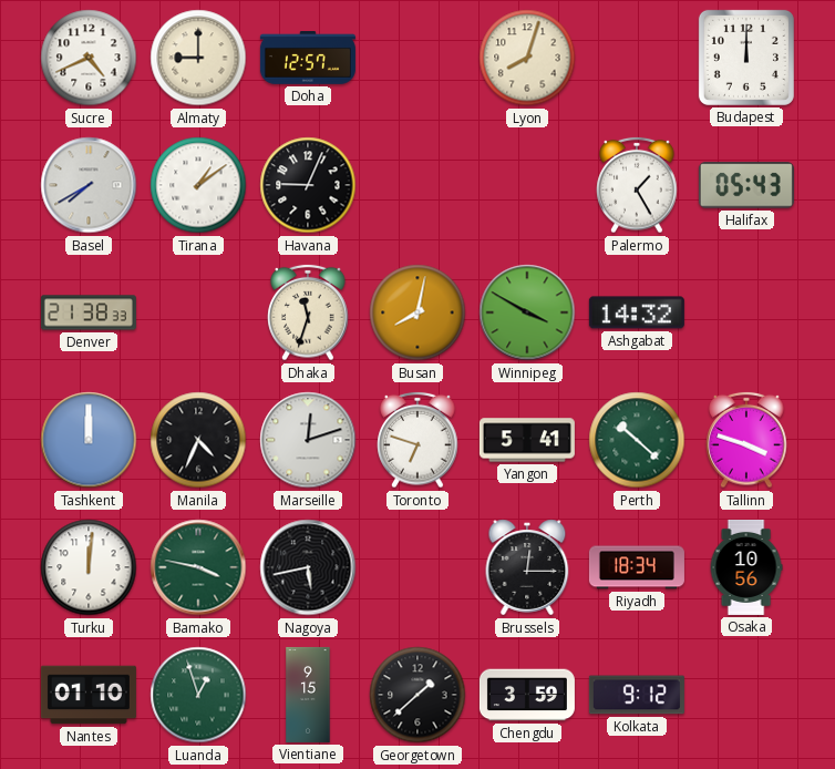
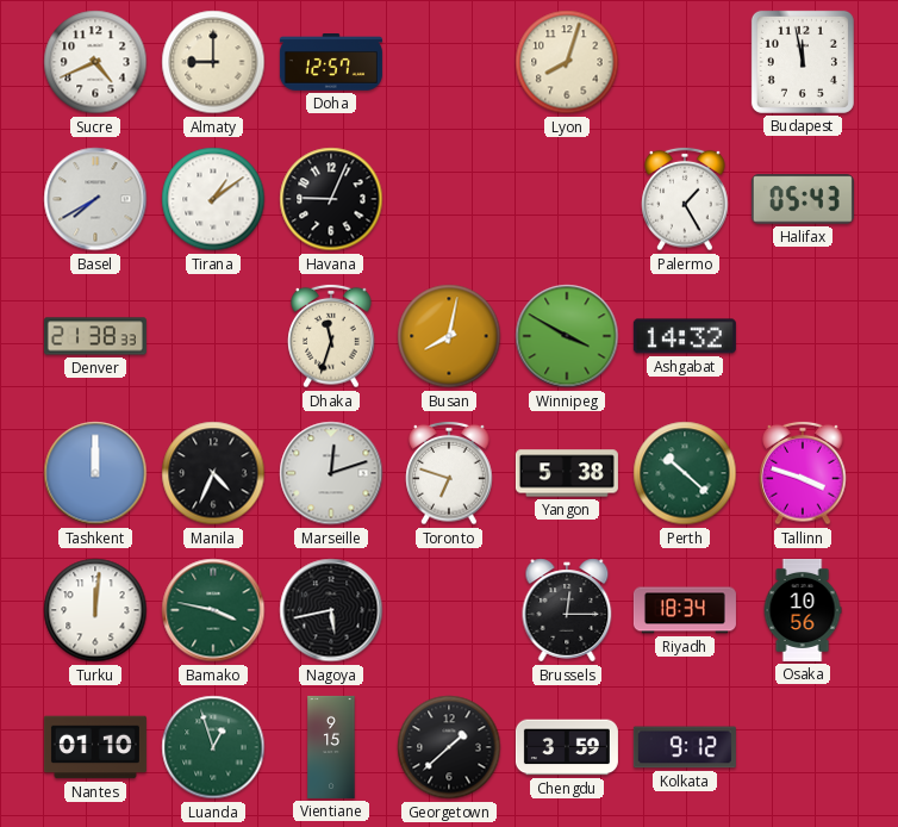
Budapest: 12:00 -> 11:58
Yangon: 5:41 -> 5:38
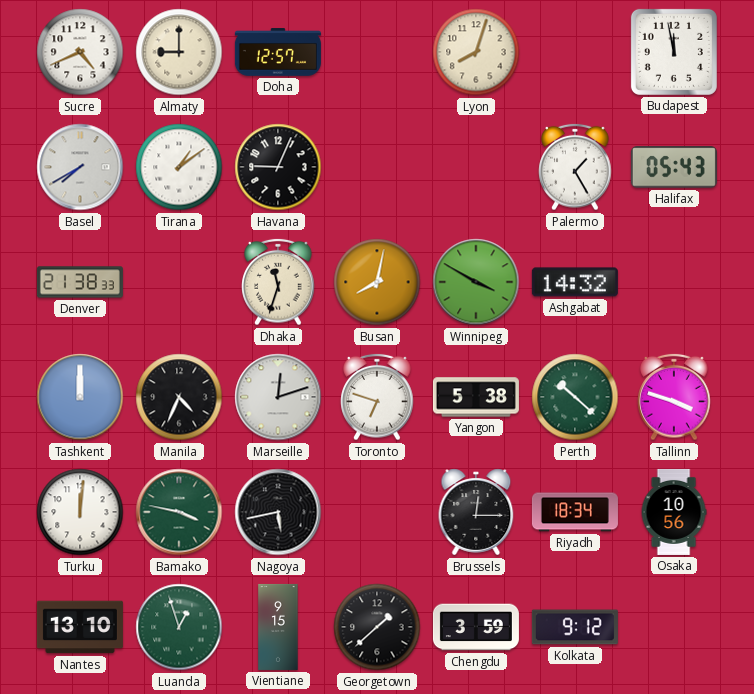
Nantes: 01:10 -> 13:10
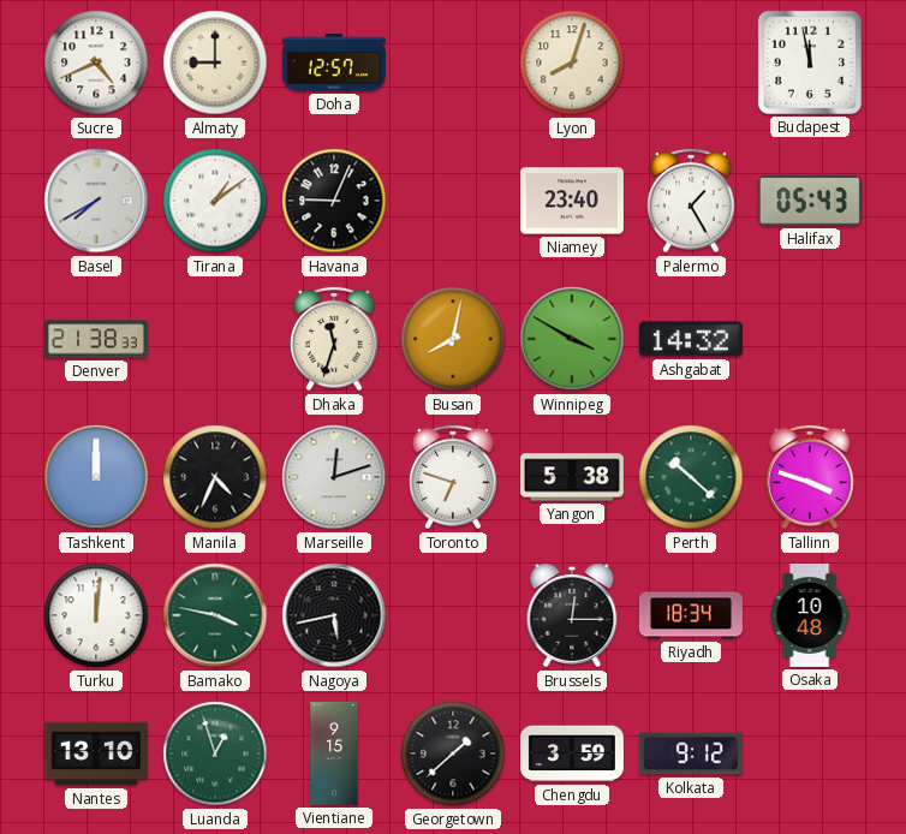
Niamey: none -> 23:40
Osaka: 10:56 -> 10:48
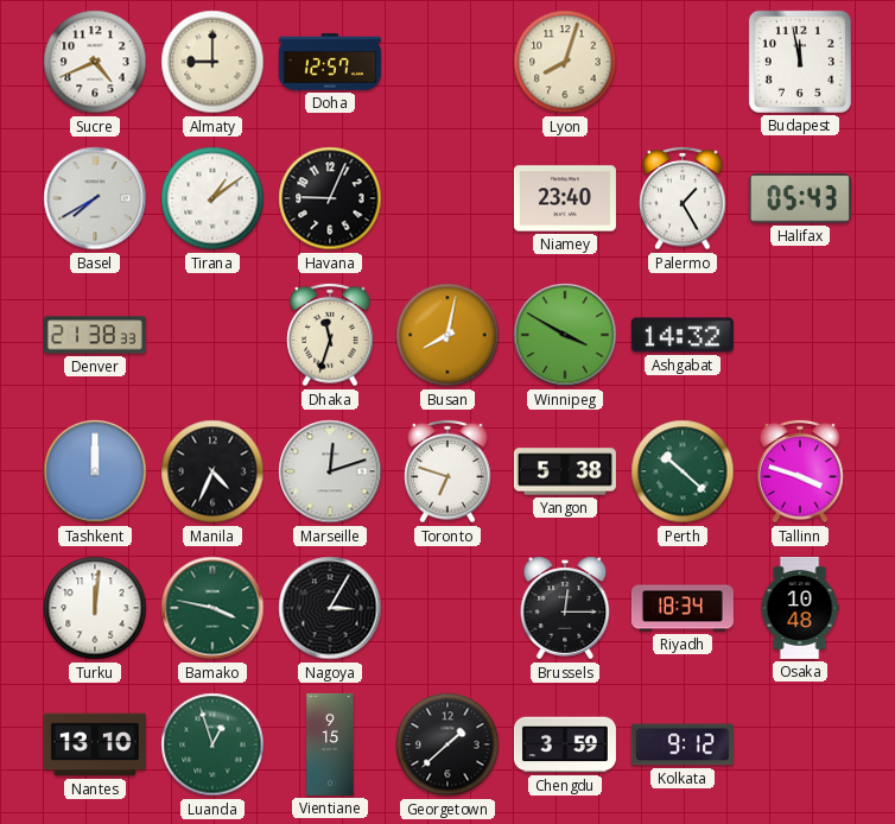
Nagoya: 5:43 -> 3:05
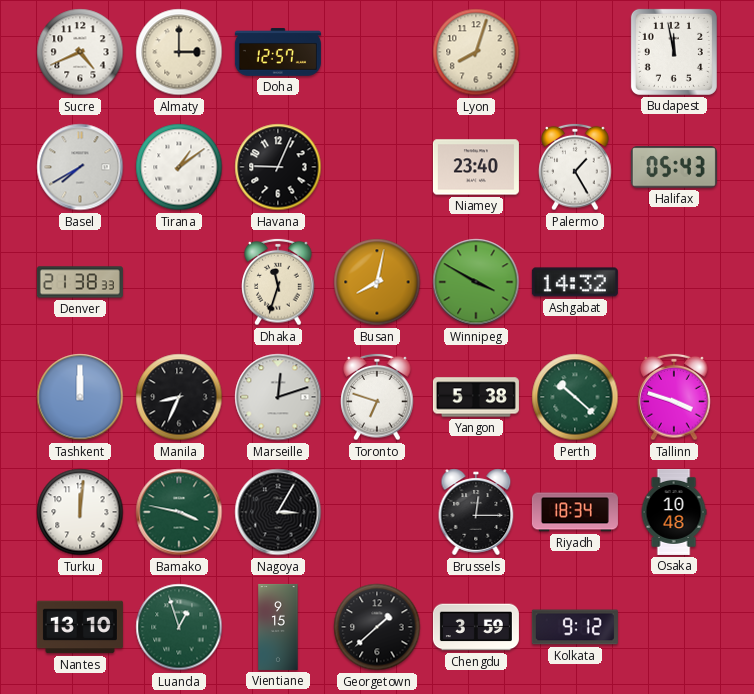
Almaty: 9:00 -> 3:00
Manila: 4:34 -> 8:34
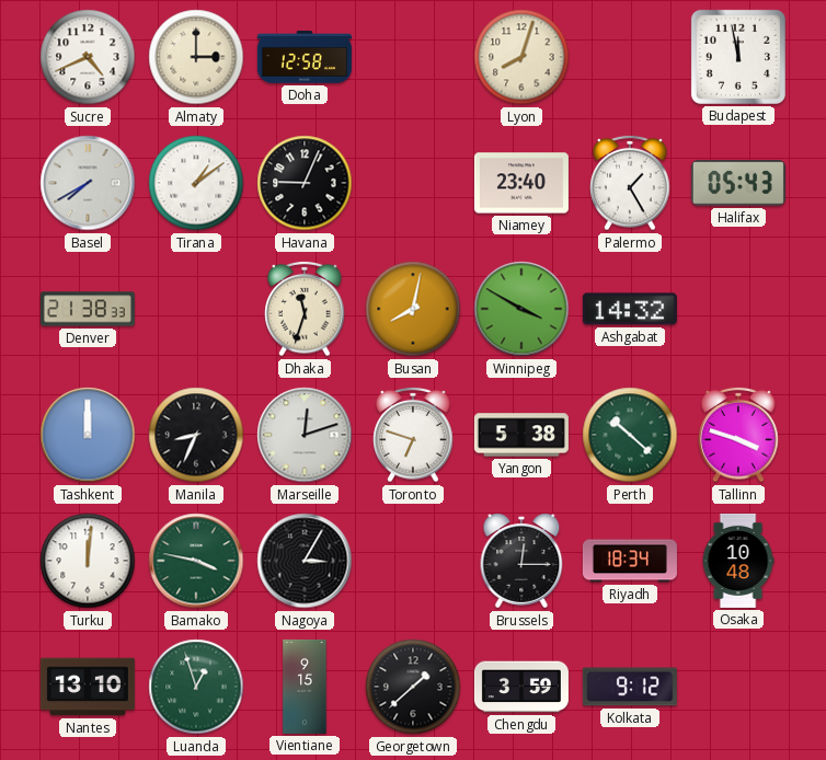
Doha: 12:57 -> 12:58
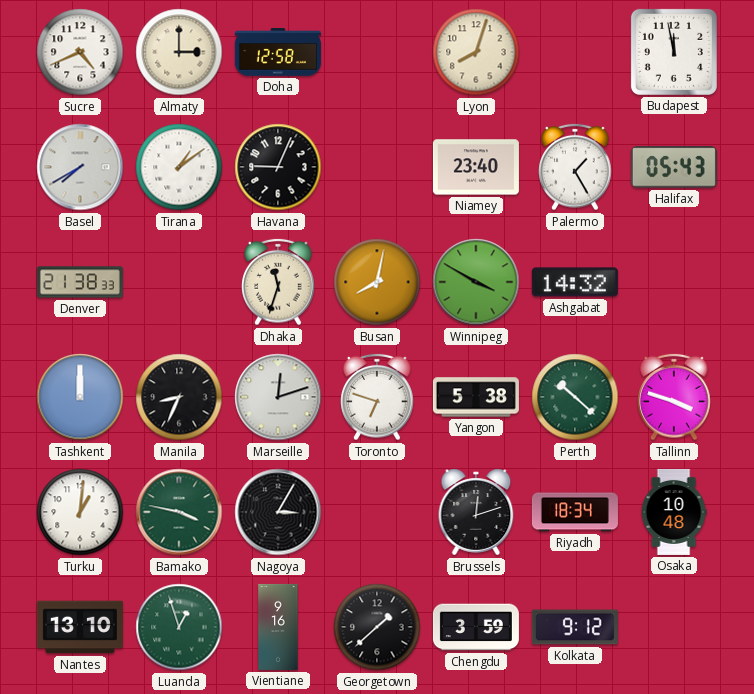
Turku: 12:01 -> 1:01
Brussels: 12:15 -> 12:12
Vientiane: 9:15 -> 9:16
